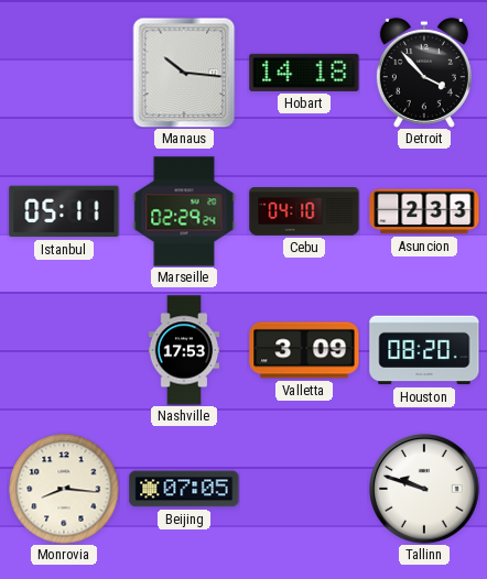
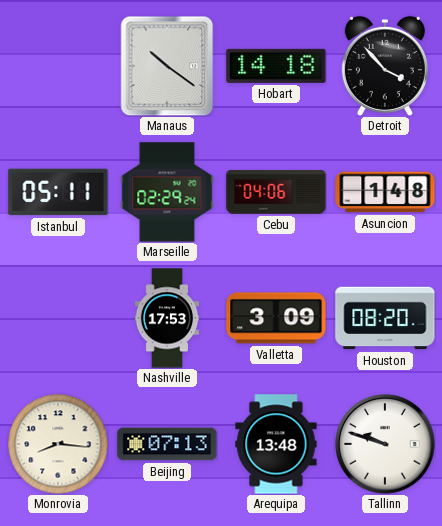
Manaus: 10:16 -> 10:21
Cebu: 04:10 -> 04:06
Asuncion: 2:33 -> 1:48
Beijing: 07:05 -> 07:13
Arequipa: none -> 13:48
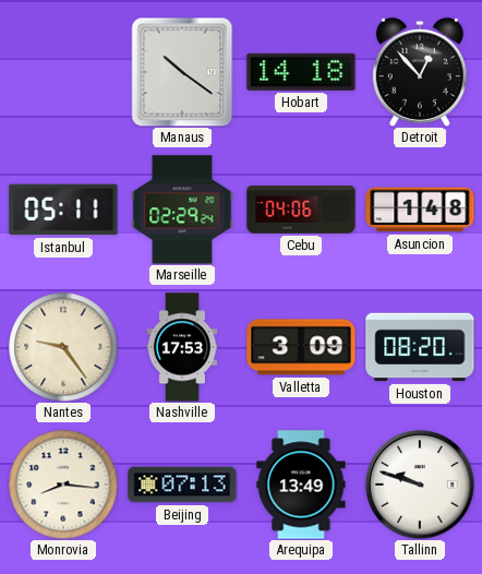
Detroit: 3:53 -> 12:53
Nantes: none -> 9:24
Arequipa: 13:48 -> 13:49
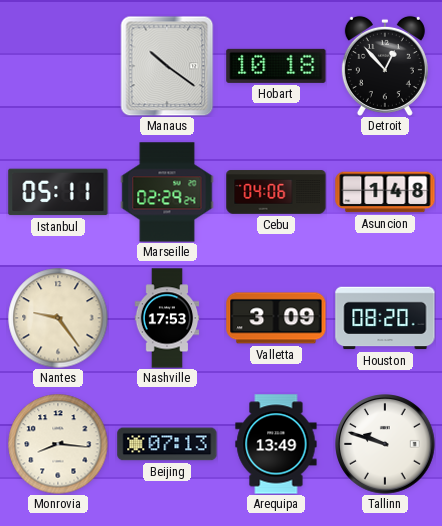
Hobart: 14:18 -> 10:18
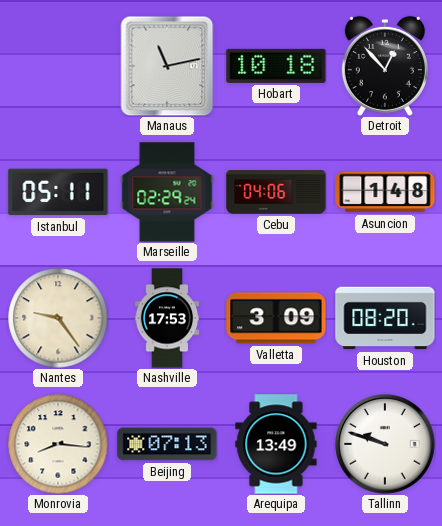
Manaus: 10:21 -> 11:13
